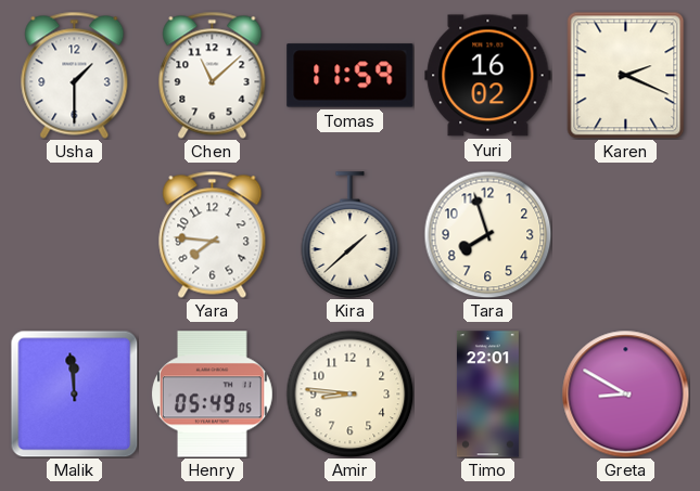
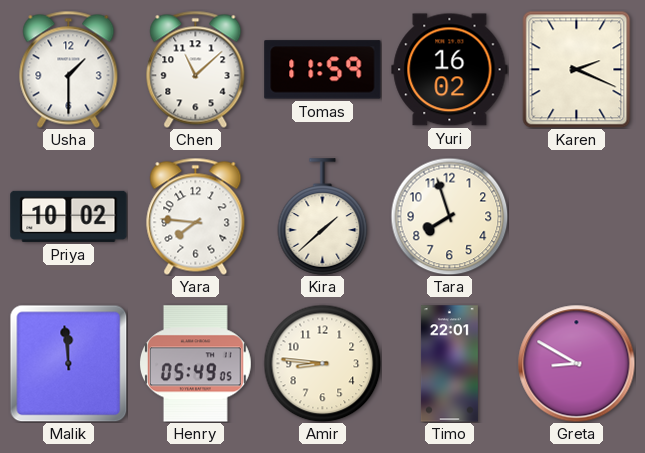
Priya: none -> 10:02
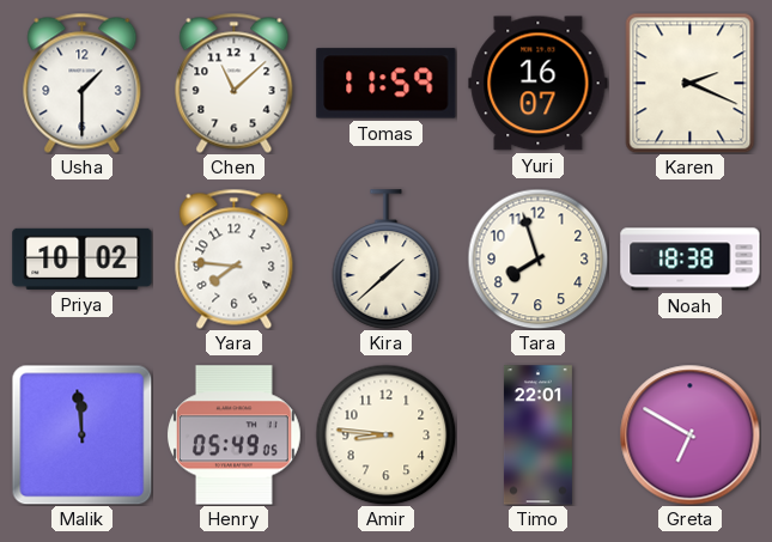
Yuri: 16:02 -> 16:07
Noah: none -> 18:38
Greta: 8:50 -> 6:50
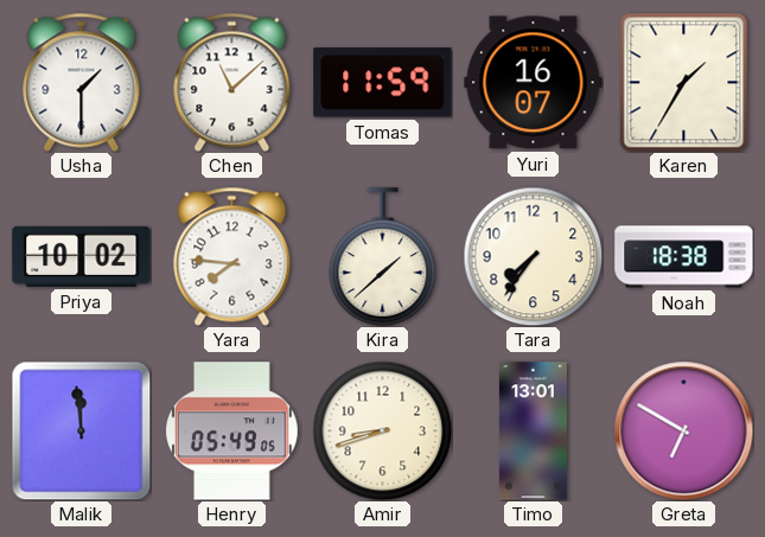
Karen: 2:19 -> 1:35
Tara: 7:57 -> 7:36
Amir: 8:46 -> 8:42
Timo: 22:01 -> 13:01
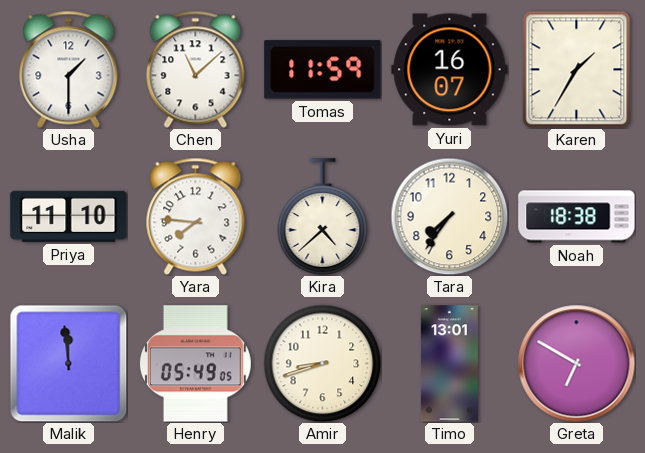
Priya: 10:02 -> 11:10
Kira: 1:38 -> 4:38
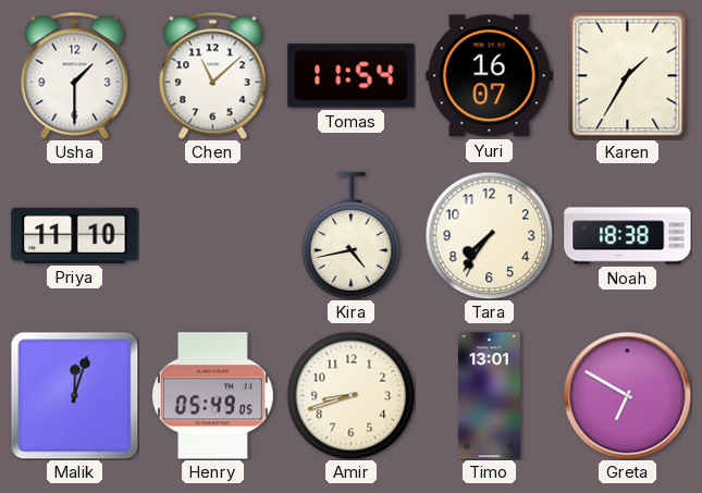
Tomas: 11:59 -> 11:54
Yara: 7:46 -> none
Kira: 4:38 -> 4:43
Malik: 11:59 -> 12:03
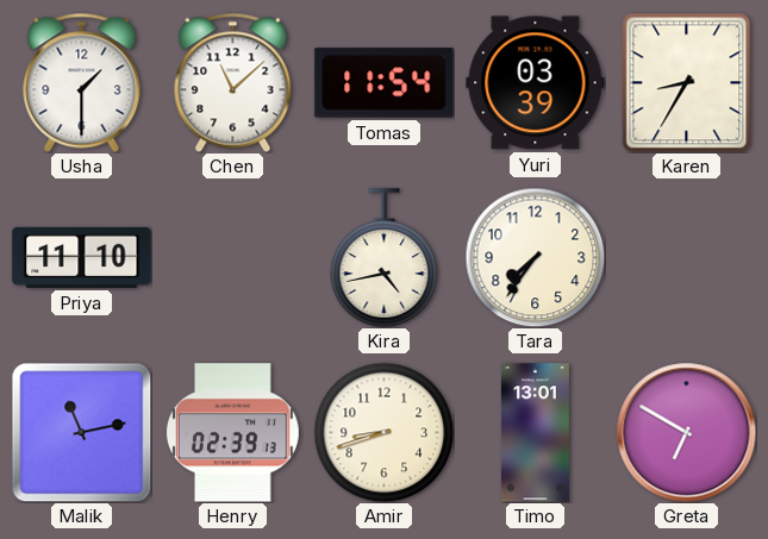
Yuri: 16:07 -> 03:39
Karen: 1:35 -> 8:35
Noah: 18:38 -> none
Malik: 12:03 -> 11:13
Henry: 05:49 -> 02:39
